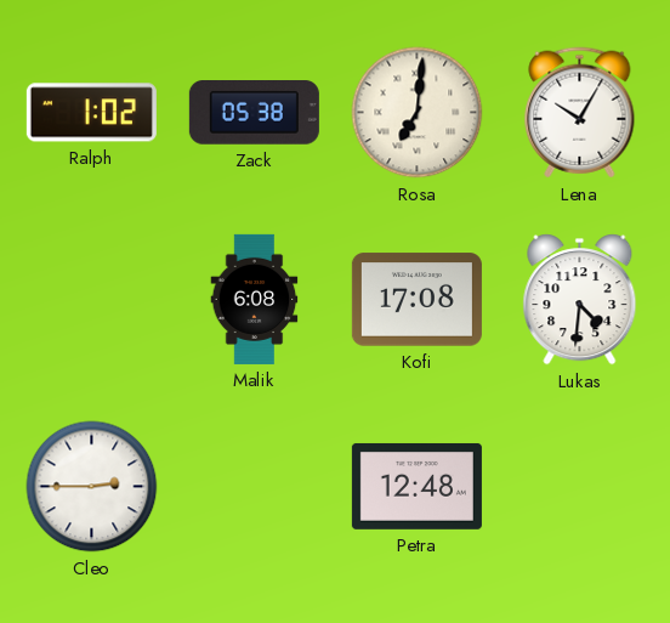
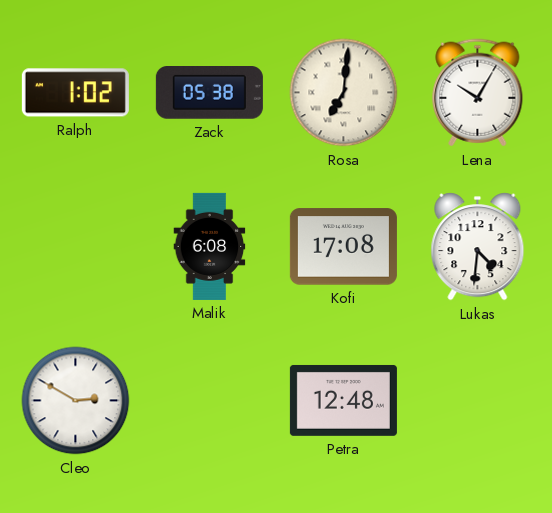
Cleo: 2:45 -> 2:50
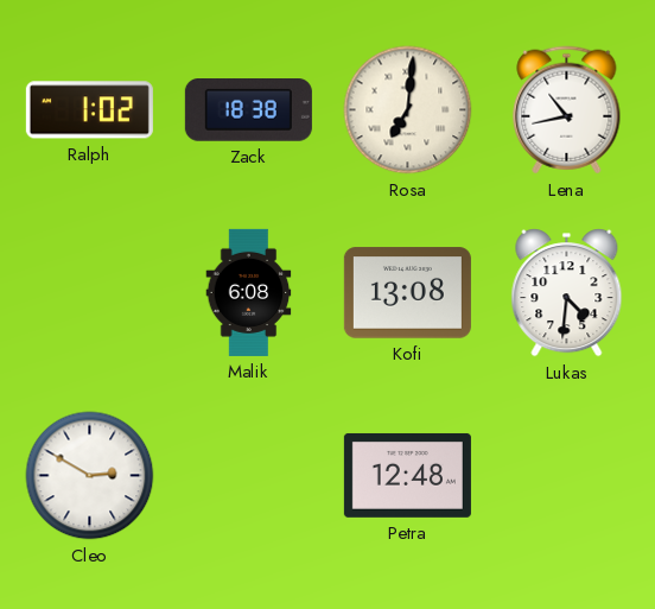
Zack: 05:38 -> 18:38
Lena: 10:05 -> 10:43
Kofi: 17:08 -> 13:08
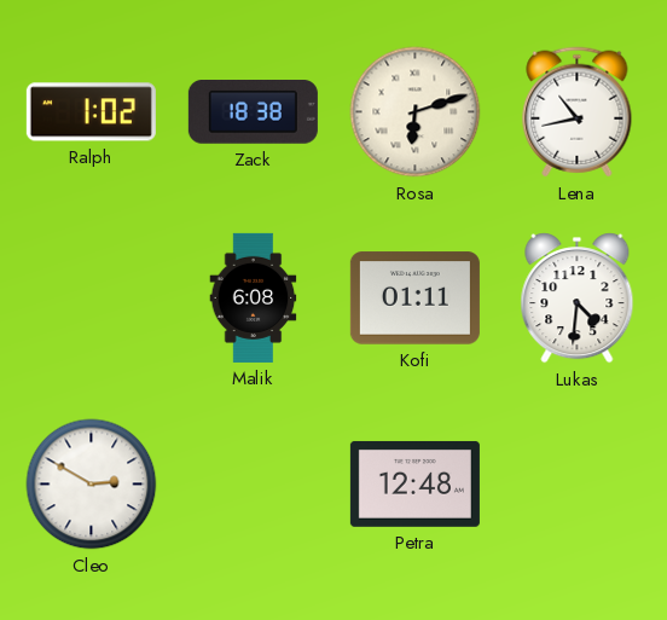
Rosa: 7:01 -> 6:12
Kofi: 13:08 -> 01:11
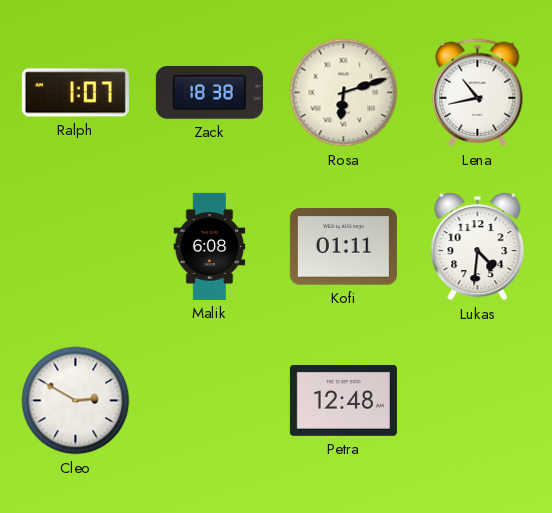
Ralph: 1:02 -> 1:07
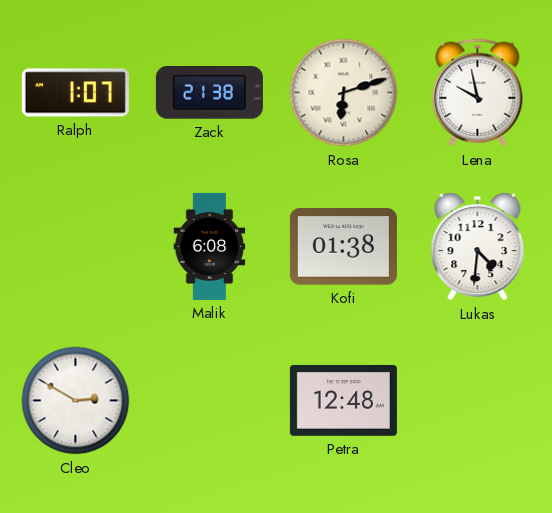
Zack: 18:38 -> 21:38
Lena: 10:43 -> 9:58
Kofi: 01:11 -> 01:38
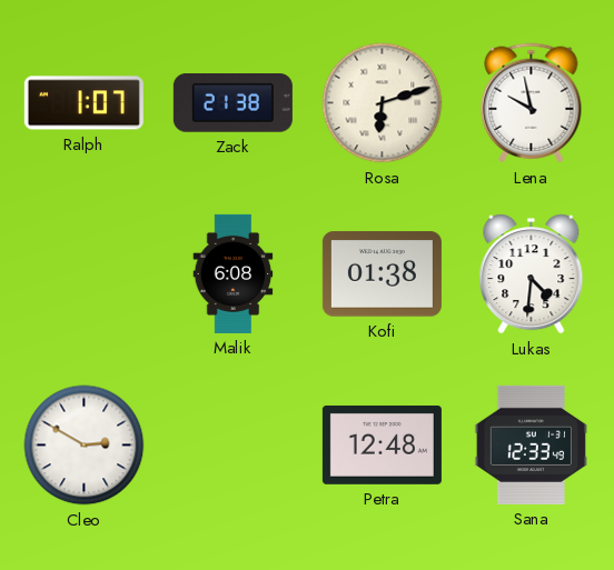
Sana: none -> 12:33
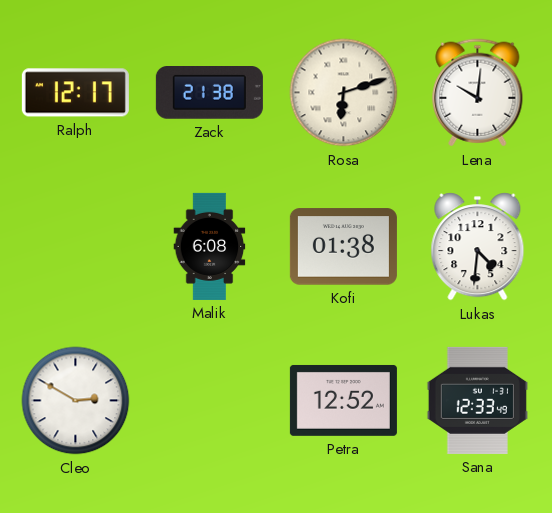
Ralph: 1:07 -> 12:17
Lena: 9:58 -> 10:01
Petra: 12:48 -> 12:52
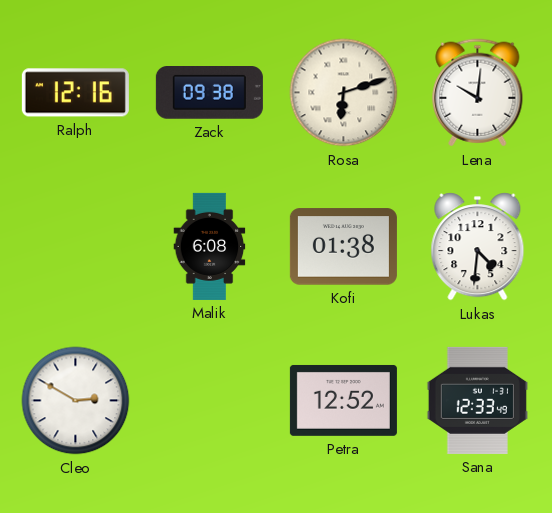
Ralph: 12:17 -> 12:16
Zack: 21:38 -> 09:38
